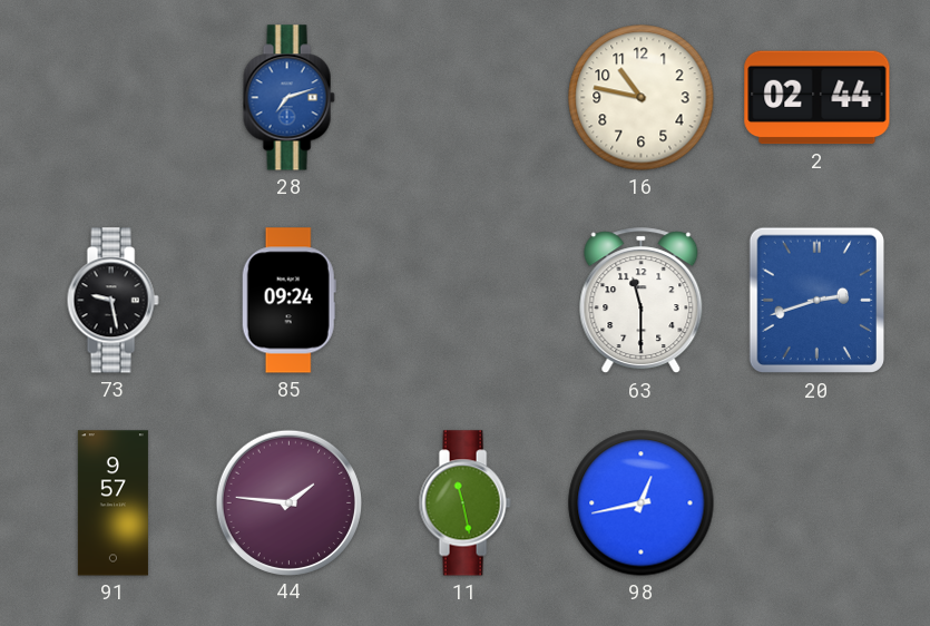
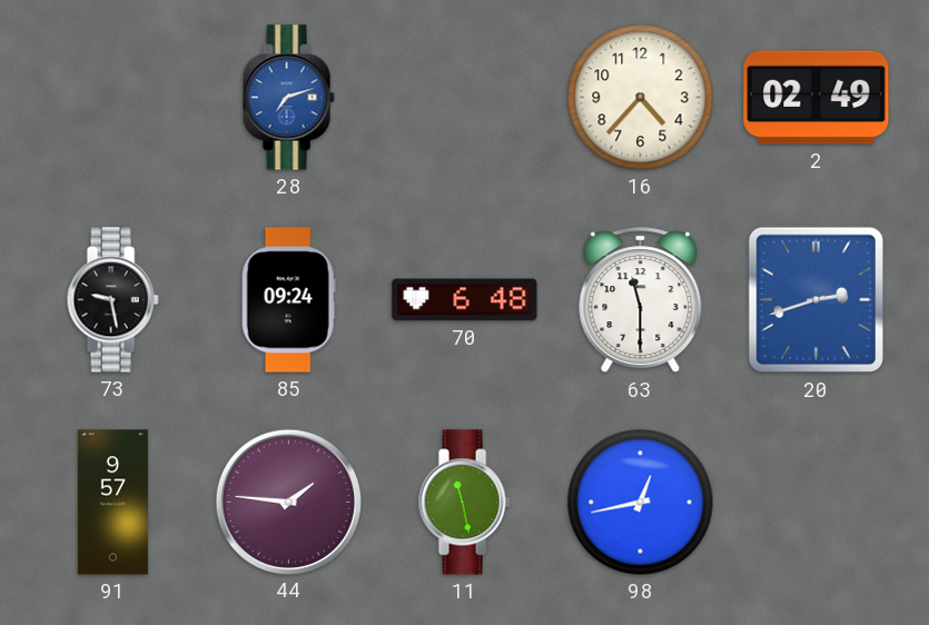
16: 10:47 -> 4:37
2: 02:44 -> 02:49
70: none -> 6:48
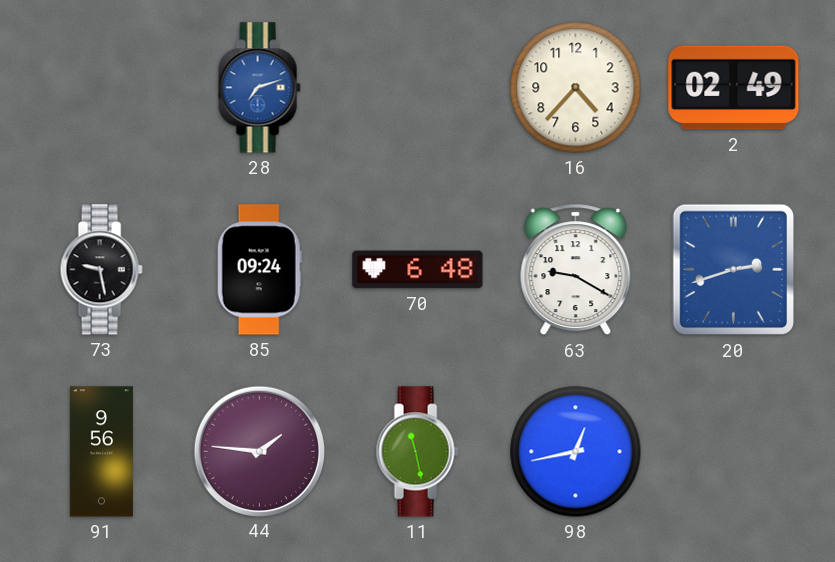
63: 11:30 -> 9:20
91: 9:57 -> 9:56
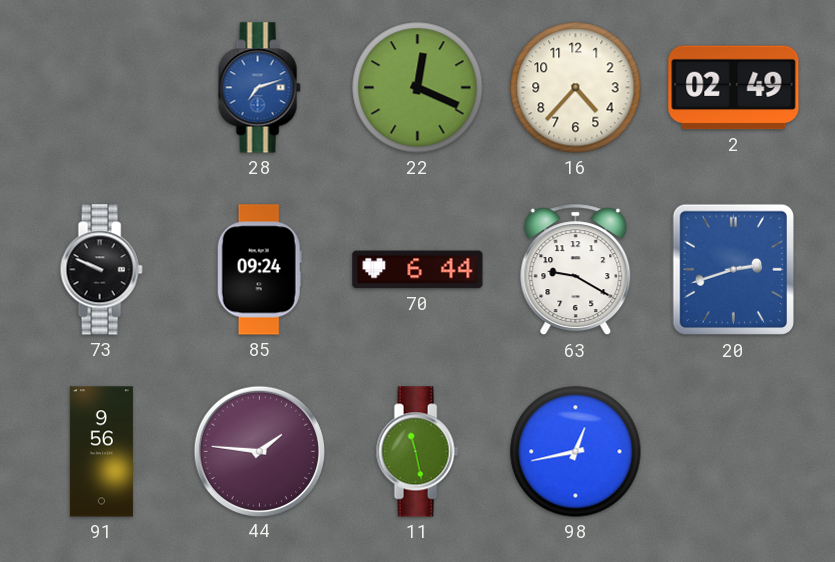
22: none -> 12:19
73: 9:28 -> 9:49
70: 6:48 -> 6:44
